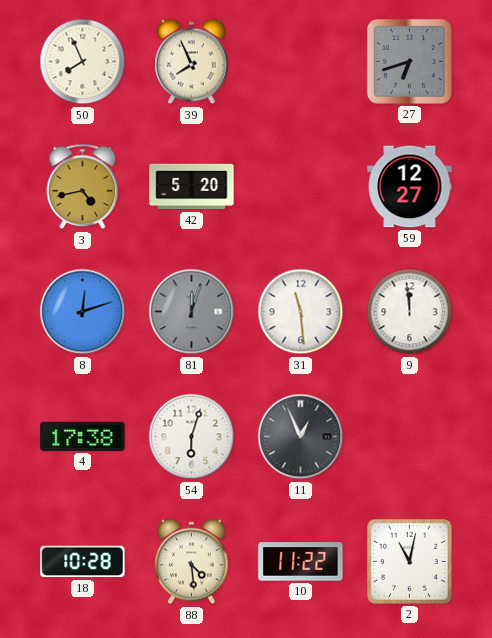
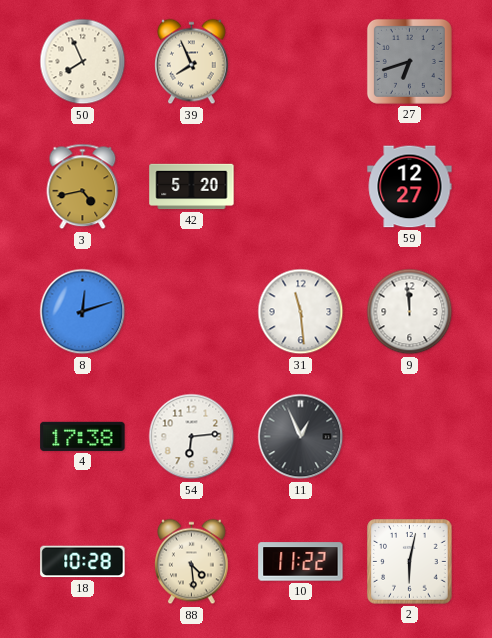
81: 12:03 -> none
54: 6:03 -> 6:14
2: 11:02 -> 6:02
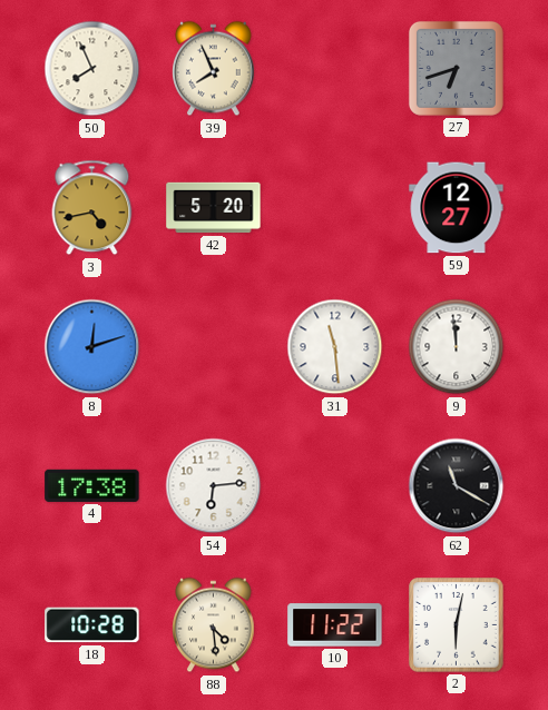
11: 12:56 -> none
62: none -> 11:20
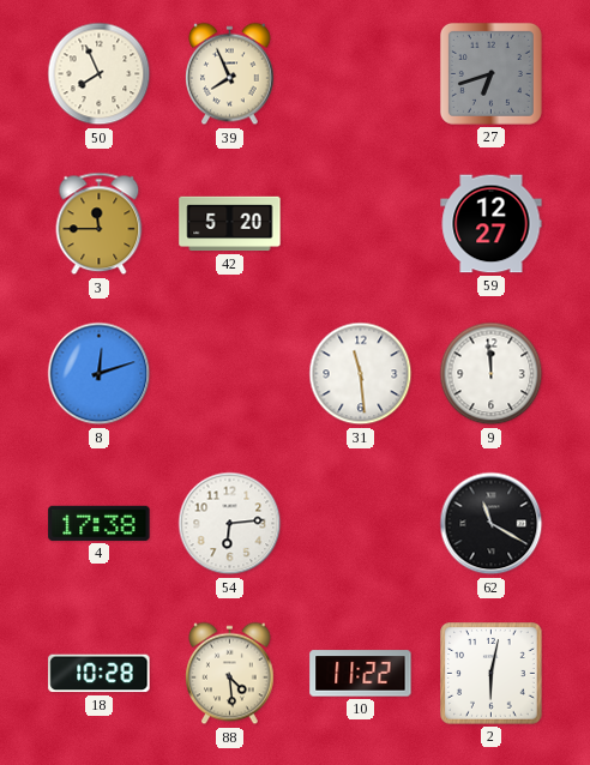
3: 4:43 -> 11:45
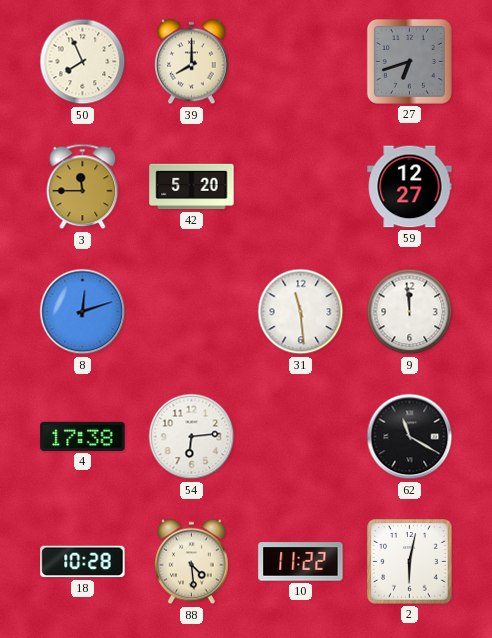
39: 7:56 -> 8:00
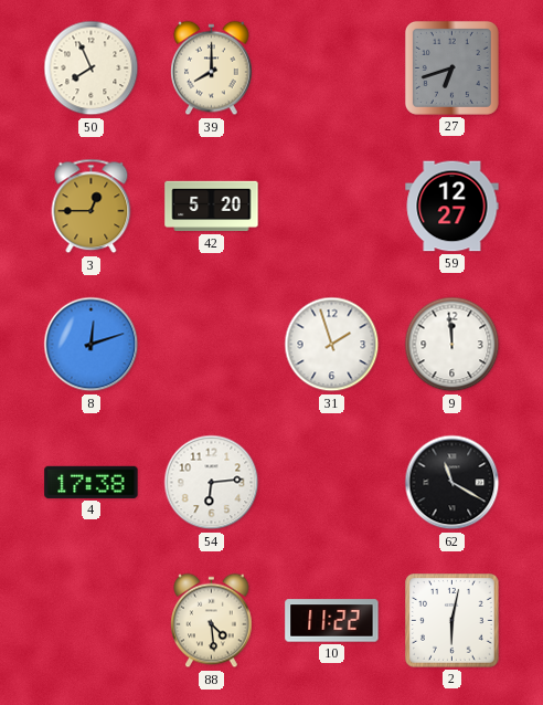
3: 11:45 -> 12:45
31: 11:29 -> 1:57
18: 10:28 -> none
